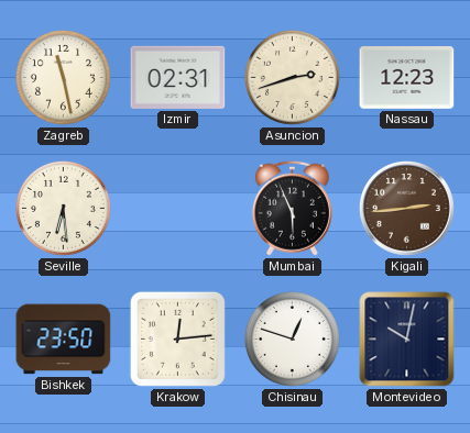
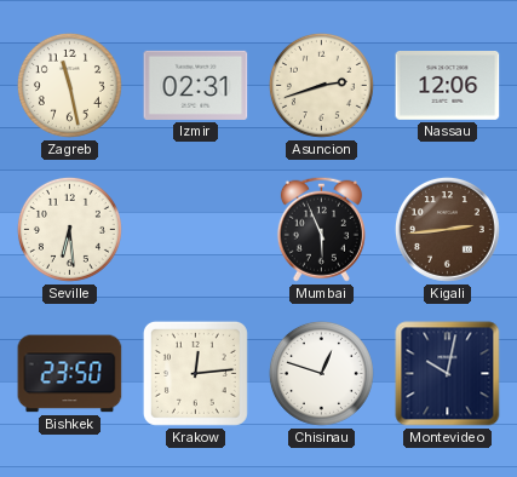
Nassau: 12:23 -> 12:06
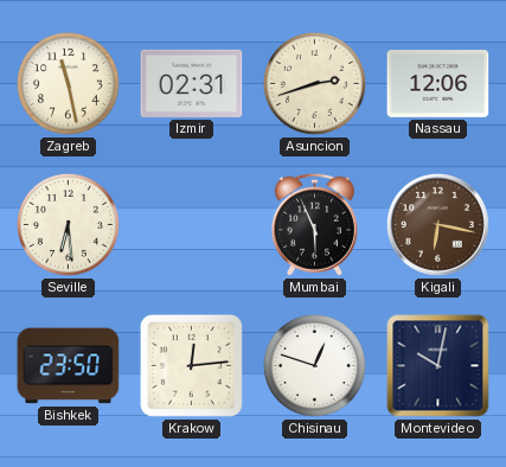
Kigali: 2:44 -> 6:17
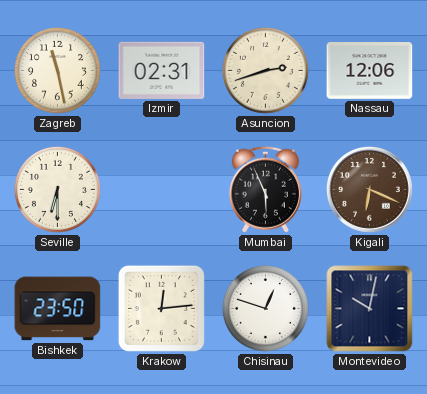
Seville: 6:29 -> 6:30
Kigali: 6:17 -> 6:19
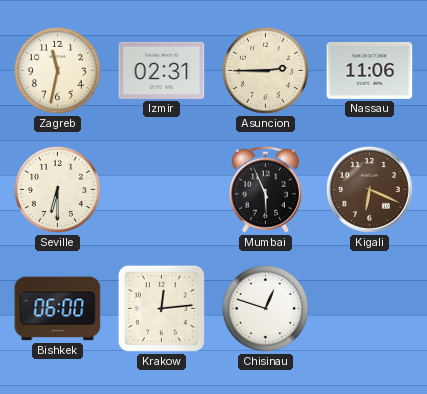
Zagreb: 11:28 -> 11:32
Asuncion: 2:42 -> 2:45
Nassau: 12:06 -> 11:06
Bishkek: 23:50 -> 06:00
Montevideo: 10:02 -> none
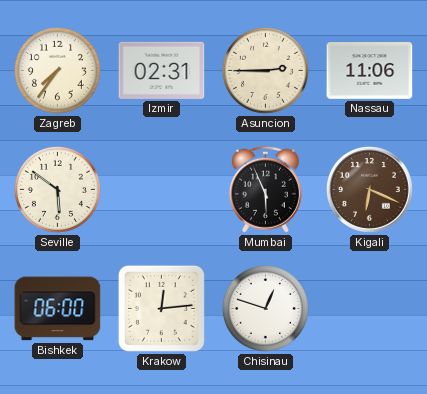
Zagreb: 11:32 -> 7:36
Seville: 6:30 -> 5:51
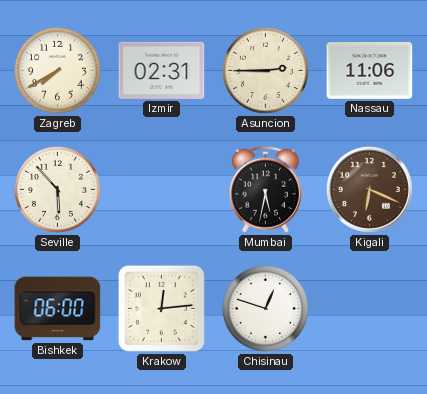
Zagreb: 7:36 -> 7:40
Seville: 5:51 -> 5:53
Mumbai: 5:56 -> 5:32
